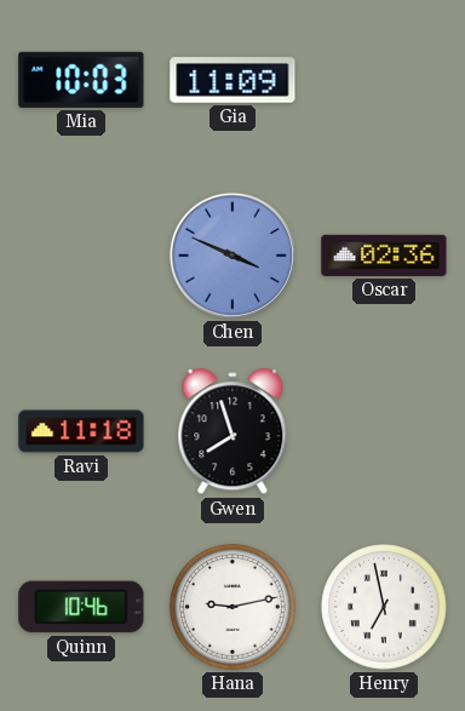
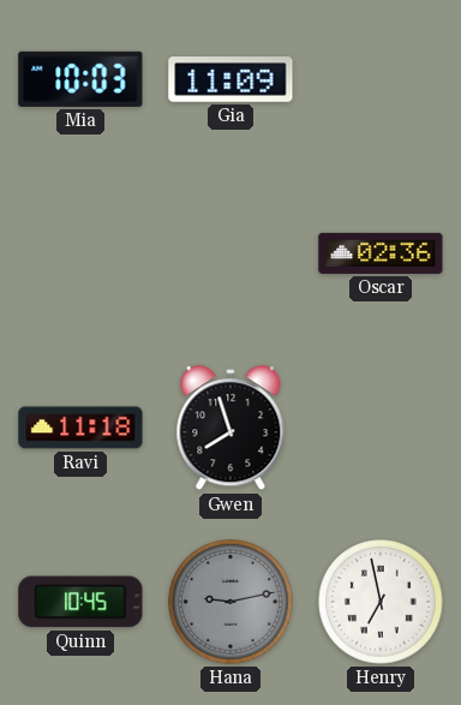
Chen: 3:49 -> none
Quinn: 10:46 -> 10:45
Hana dial: white -> grey
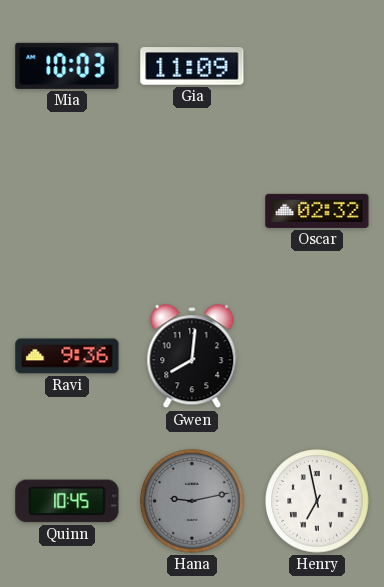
Oscar: 02:36 -> 02:32
Ravi: 11:18 -> 9:36
Gwen: 7:57 -> 8:01
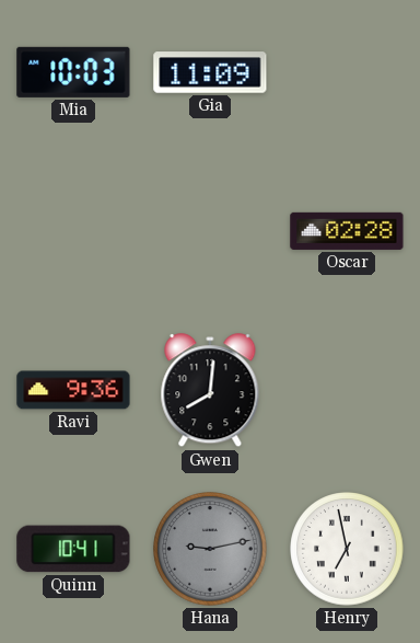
Oscar: 02:32 -> 02:28
Quinn: 10:45 -> 10:41
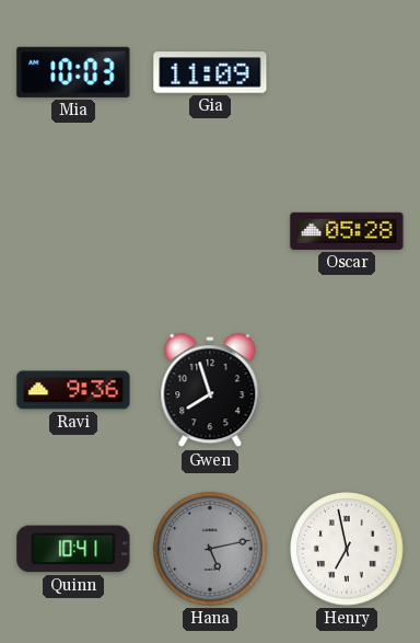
Oscar: 02:28 -> 05:28
Gwen: 8:01 -> 7:57
Hana: 9:13 -> 5:13
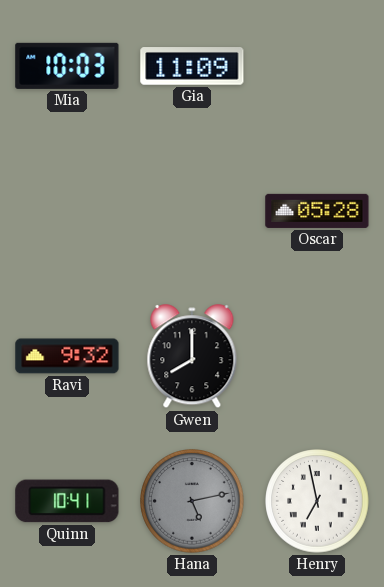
Ravi: 9:36 -> 9:32
Gwen: 7:57 -> 8:00
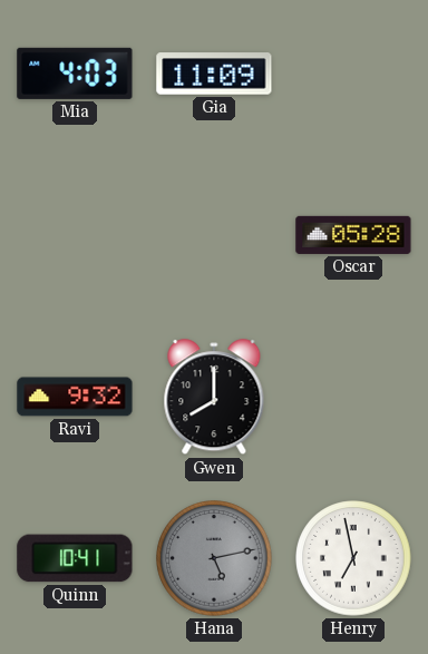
Mia: 10:03 -> 4:03
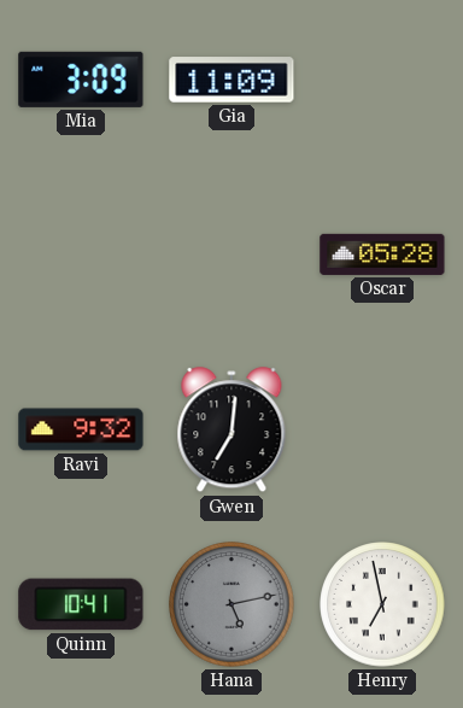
Mia: 4:03 -> 3:09
Gwen: 8:00 -> 7:01
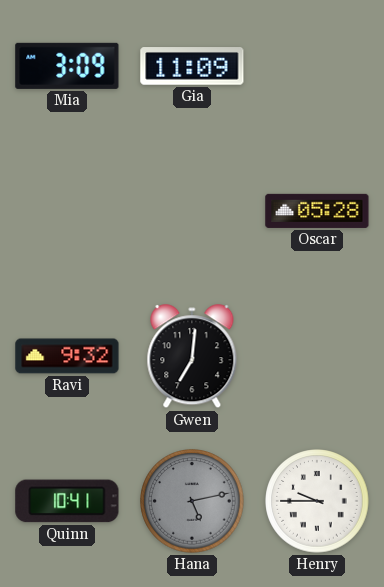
Henry: 6:58 -> 9:45
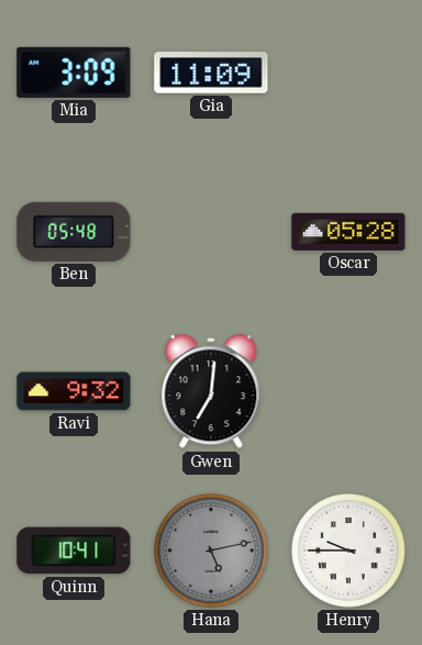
Ben: none -> 05:48
